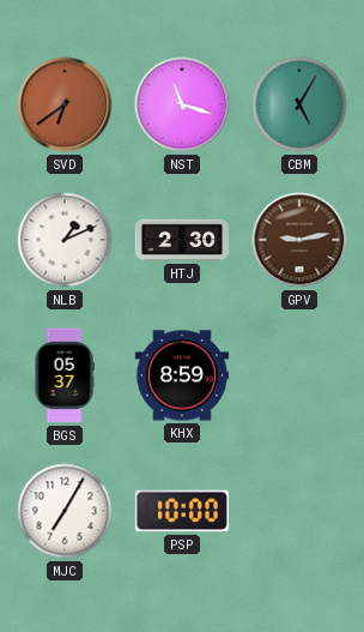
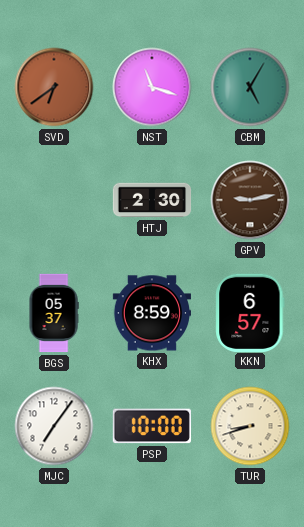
NLB: 1:11 -> none
KKN: none -> 6:57
MJC: 7:05 -> 7:06
TUR: none -> 8:42
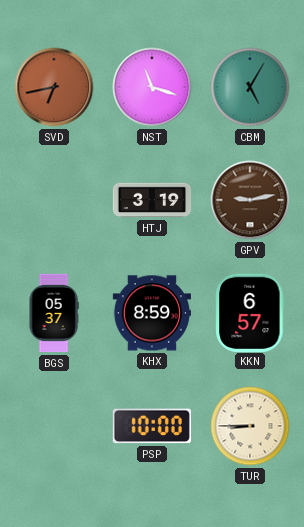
SVD: 6:39 -> 6:43
HTJ: 2:30 -> 3:19
MJC: 7:06 -> none
TUR: 8:42 -> 8:45
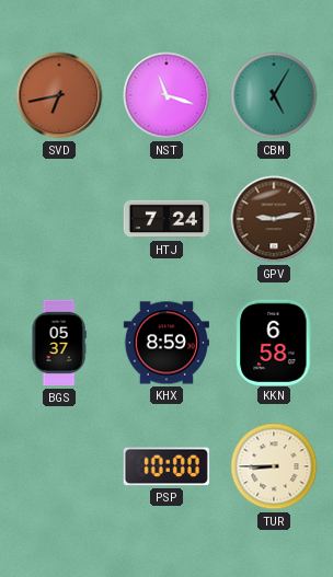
HTJ: 3:19 -> 7:24
KKN: 6:57 -> 6:58
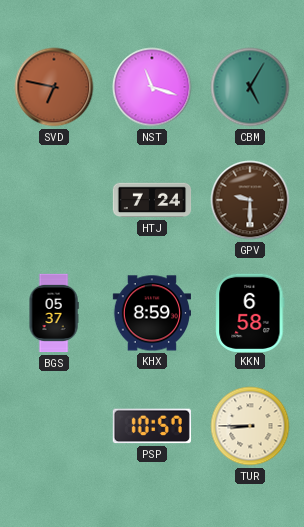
SVD: 6:43 -> 6:47
GPV: 9:13 -> 9:30
PSP: 10:00 -> 10:57
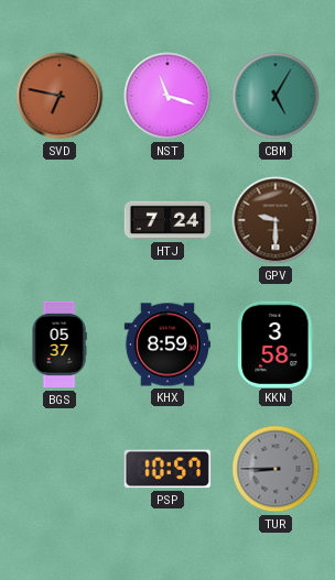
KKN: 6:58 -> 3:58
TUR dial: cream -> grey
